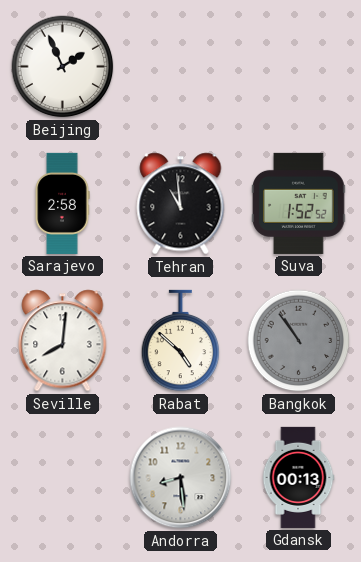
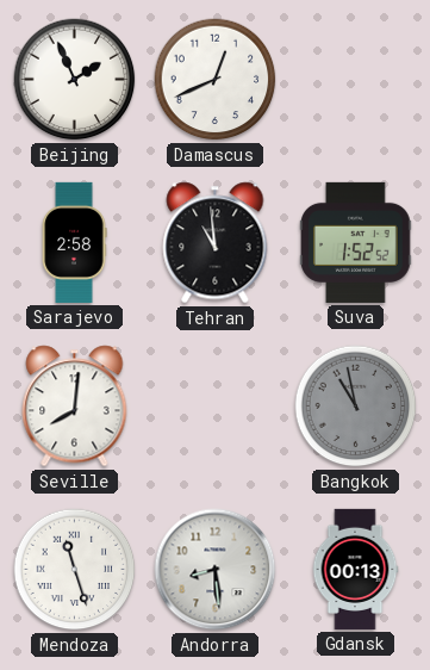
Damascus: none -> 12:41
Rabat: 4:52 -> none
Bangkok: 10:54 -> 10:58
Mendoza: none -> 11:27
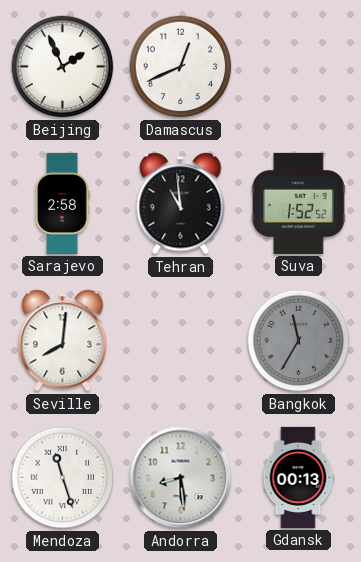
Bangkok: 10:58 -> 11:35
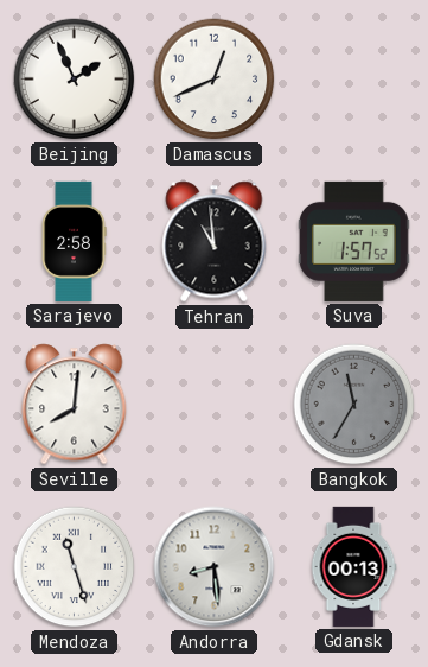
Suva: 1:52 -> 1:57
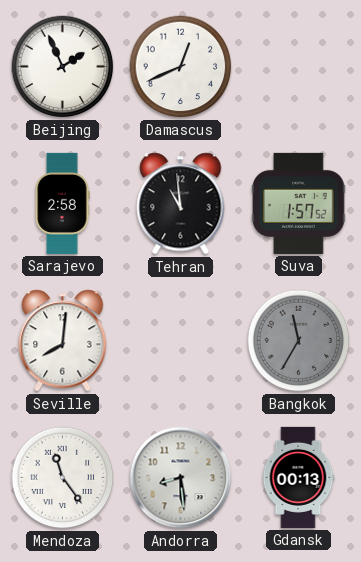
Mendoza: 11:27 -> 11:24
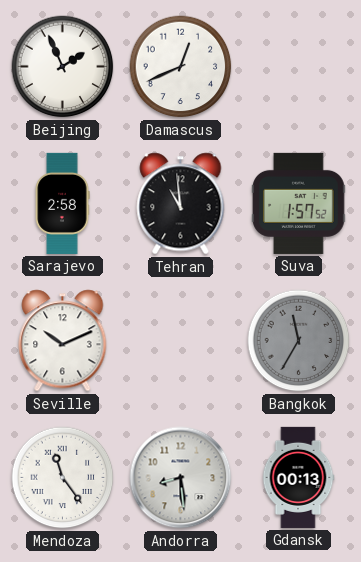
Seville: 8:01 -> 10:11
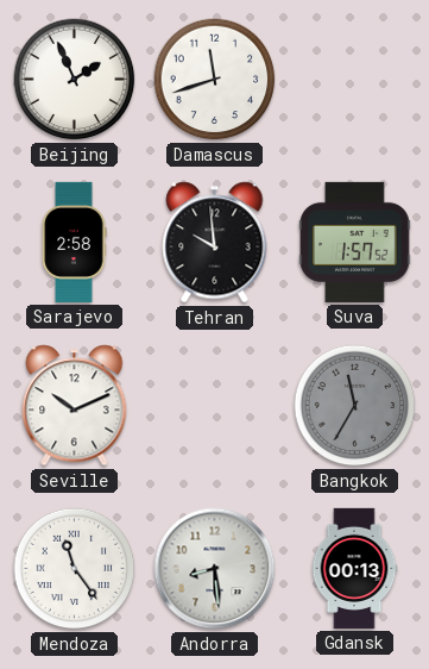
Damascus: 12:41 -> 11:42
Tehran: 10:59 -> 9:59
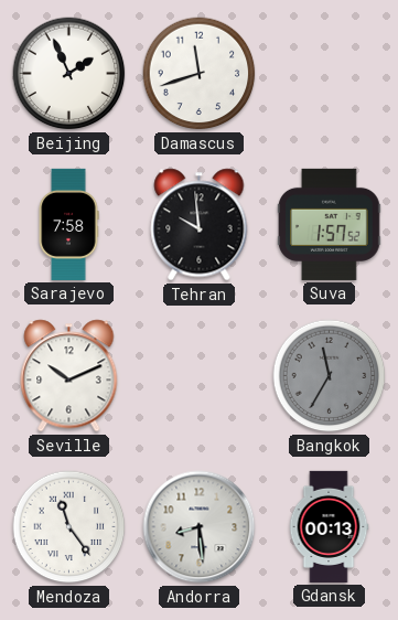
Sarajevo: 2:58 -> 7:58
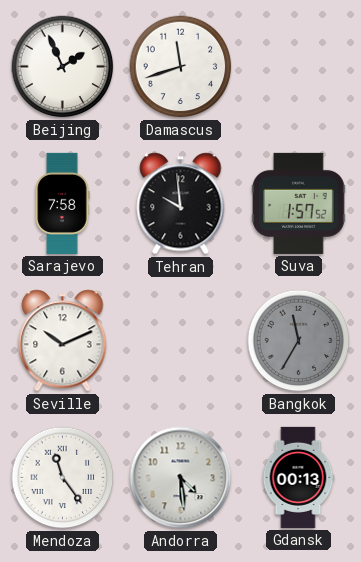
Andorra: 8:29 -> 4:29
